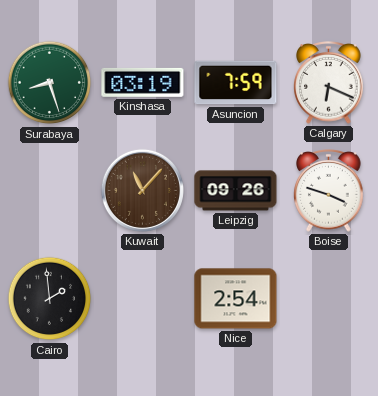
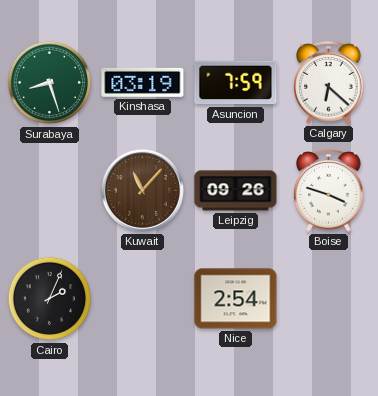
Calgary: 6:19 -> 6:22
Cairo: 1:59 -> 2:04
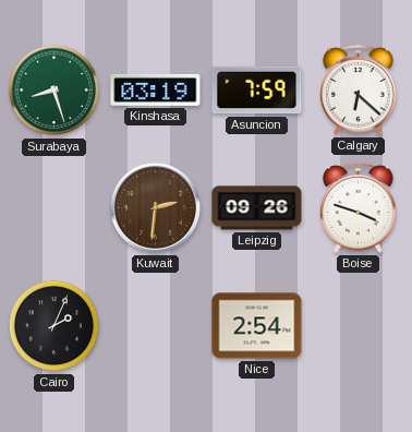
Kuwait: 11:07 -> 2:31
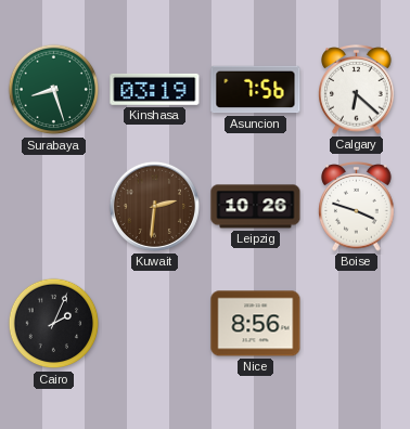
Asuncion: 7:59 -> 7:56
Leipzig: 09:26 -> 10:26
Nice: 2:54 -> 8:56
